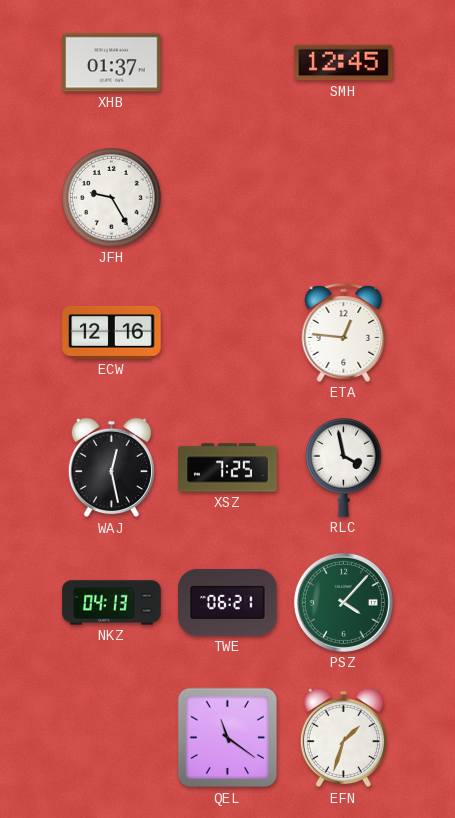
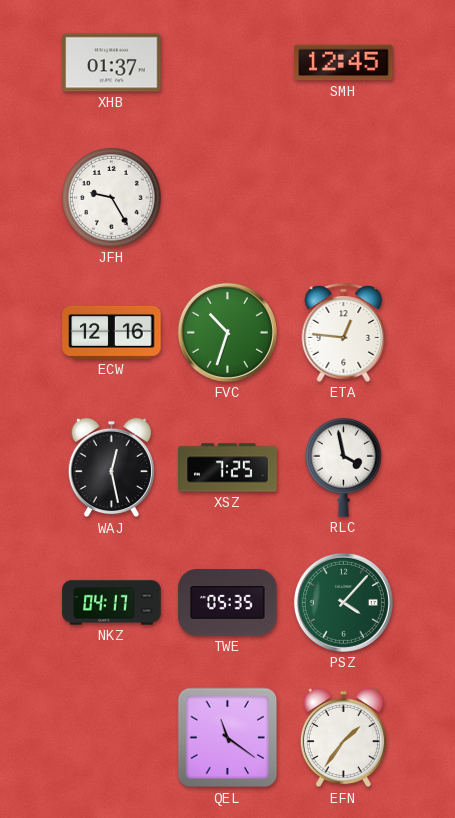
FVC: none -> 10:33
NKZ: 04:13 -> 04:17
TWE: 06:21 -> 05:35
EFN: 1:33 -> 1:36
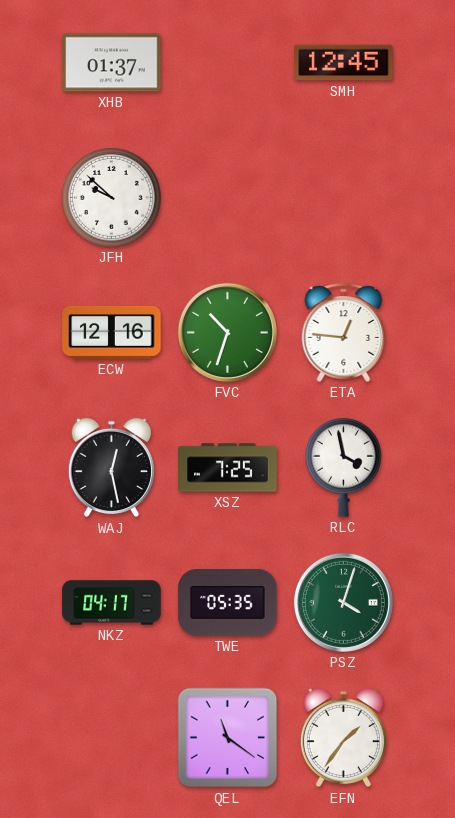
JFH: 9:25 -> 9:52
PSZ: 4:07 -> 4:03
